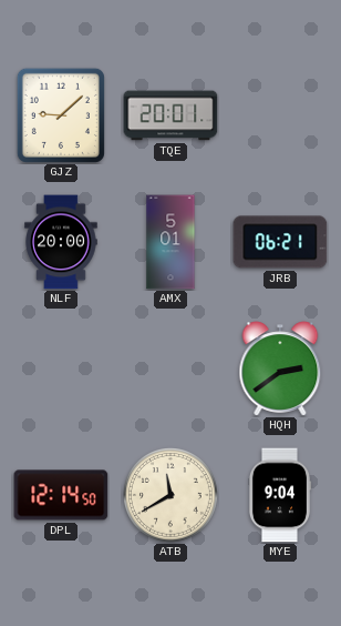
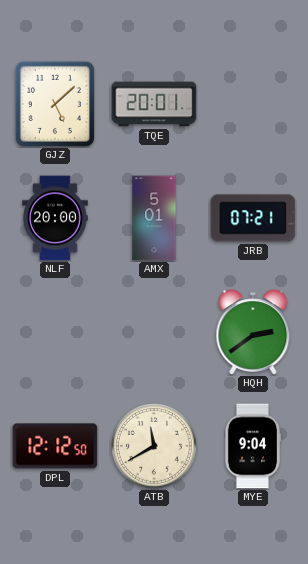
GJZ: 9:08 -> 5:08
JRB: 06:21 -> 07:21
DPL: 12:14 -> 12:12
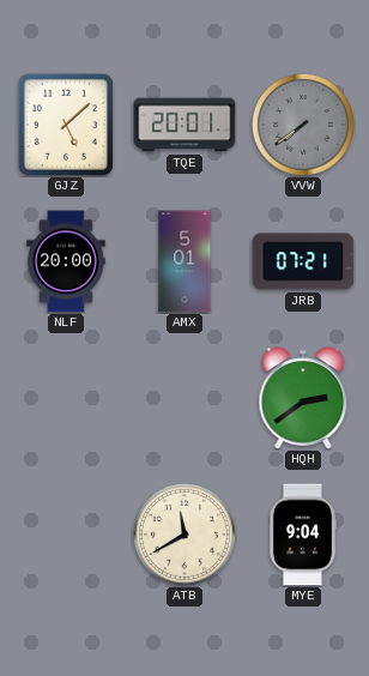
VVW: none -> 7:39
DPL: 12:12 -> none
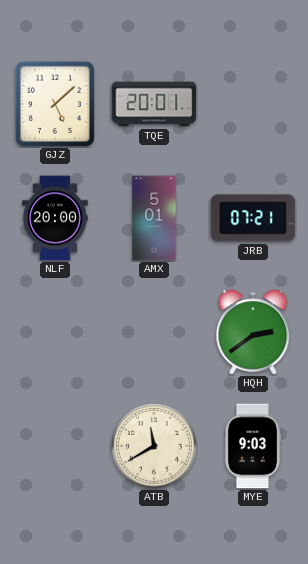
VVW: 7:39 -> none
MYE: 9:04 -> 9:03
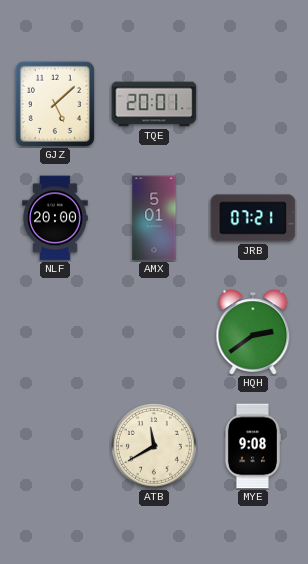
MYE: 9:03 -> 9:08
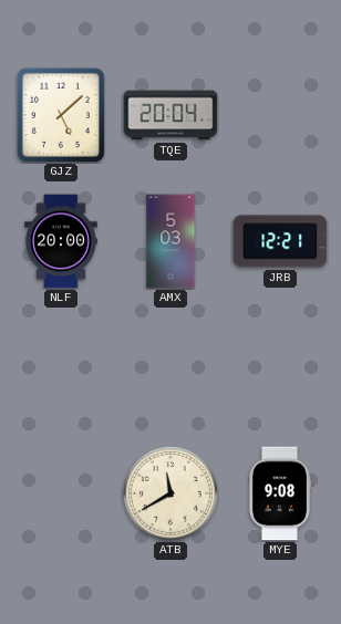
TQE: 20:01 -> 20:04
AMX: 5:01 -> 5:03
JRB: 07:21 -> 12:21
HQH: 2:39 -> none
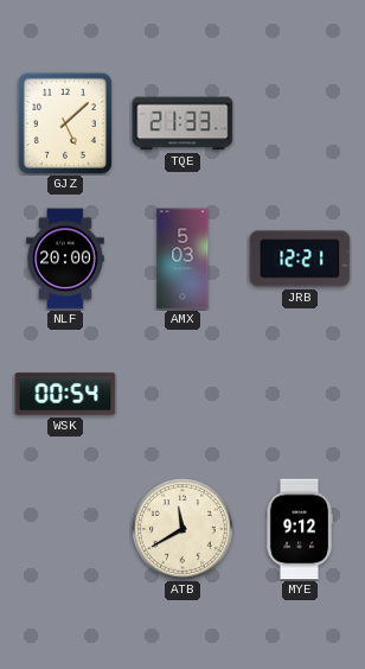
TQE: 20:04 -> 21:33
WSK: none -> 00:54
MYE: 9:08 -> 9:12
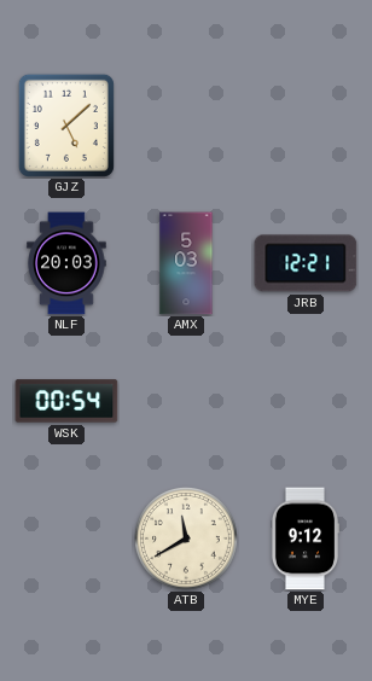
TQE: 21:33 -> none
NLF: 20:00 -> 20:03
